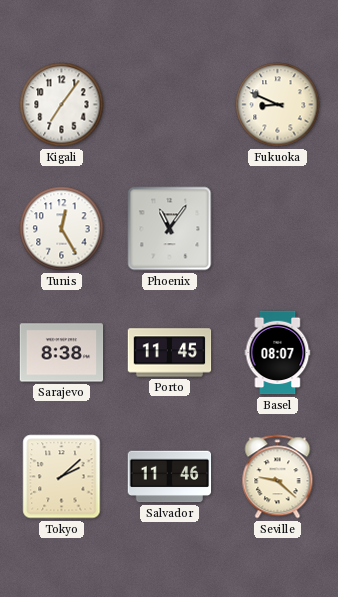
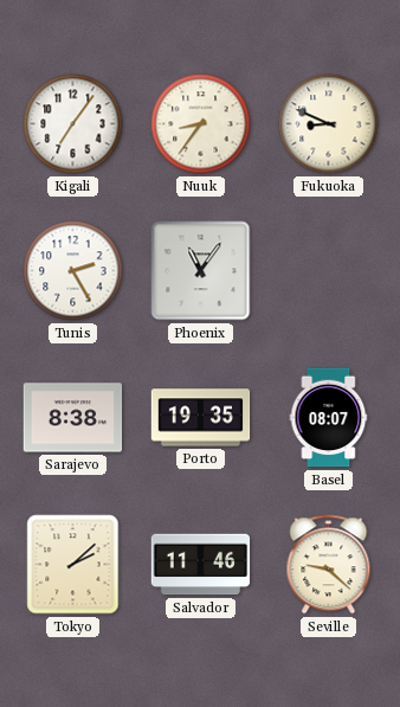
Nuuk: none -> 8:36
Tunis: 12:25 -> 2:25
Porto: 11:45 -> 19:35
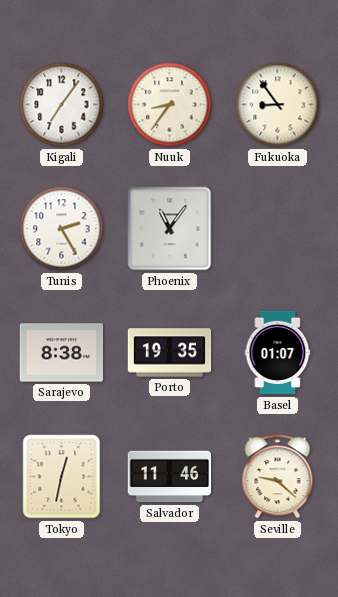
Fukuoka: 8:49 -> 8:54
Basel: 08:07 -> 01:07
Tokyo: 2:08 -> 12:32
